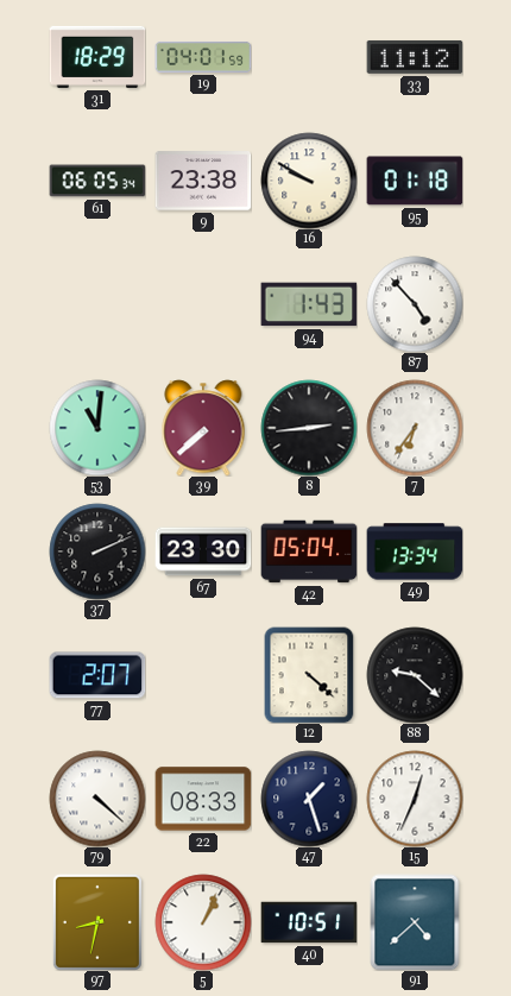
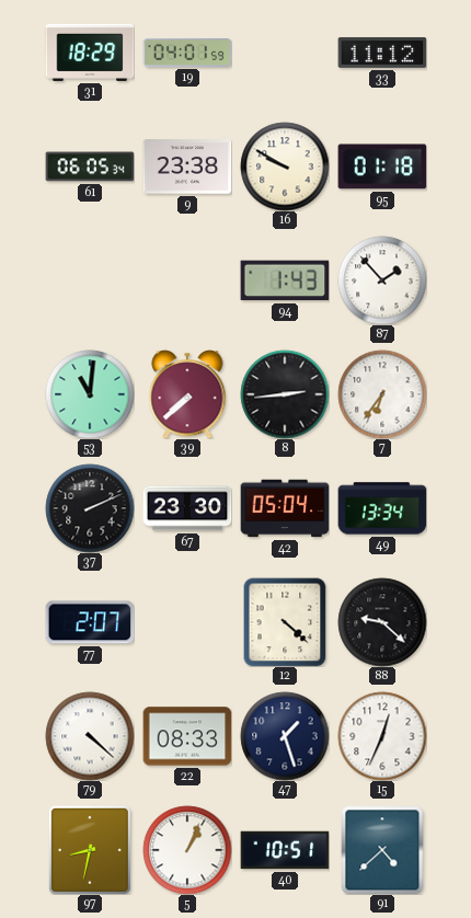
87: 4:53 -> 1:53
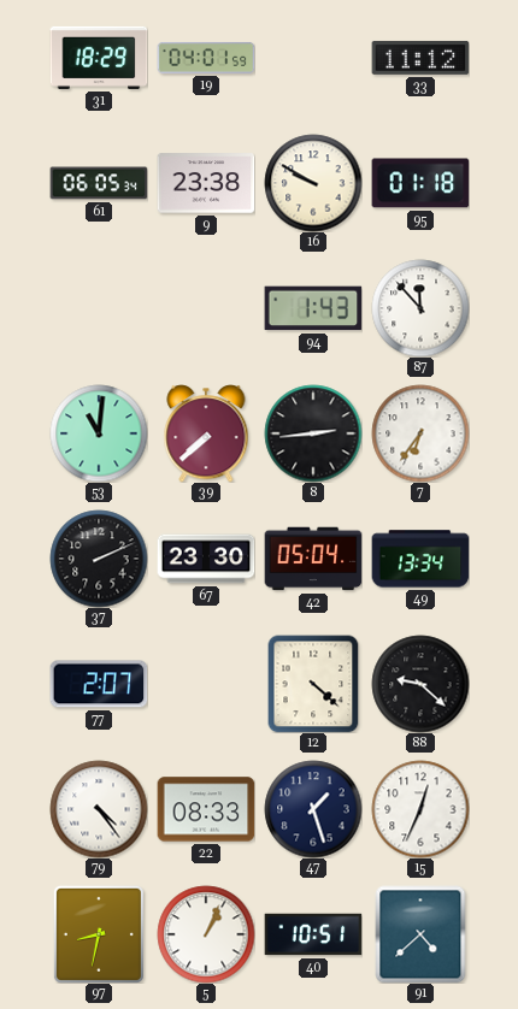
87: 1:53 -> 11:53
79: 4:22 -> 4:24
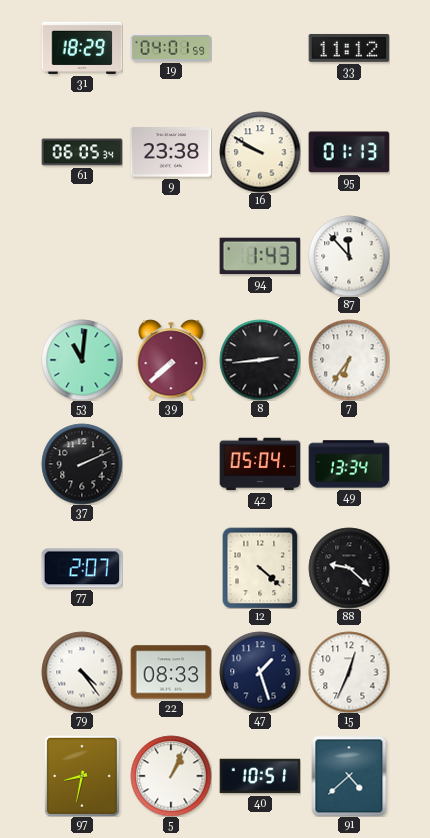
95: 01:18 -> 01:13
67: 23:30 -> none
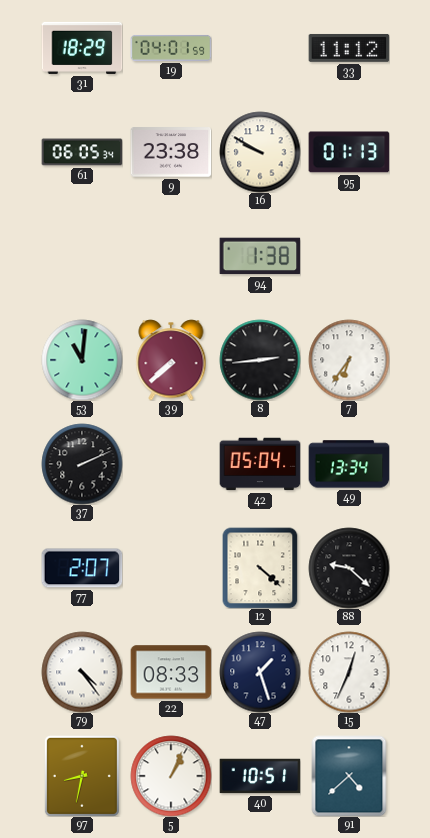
94: 1:43 -> 1:38
87: 11:53 -> none
